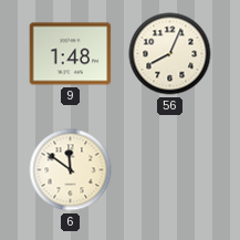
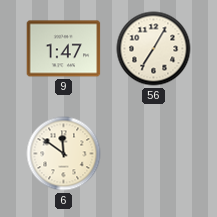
9: 1:48 -> 1:47
56: 8:04 -> 7:05
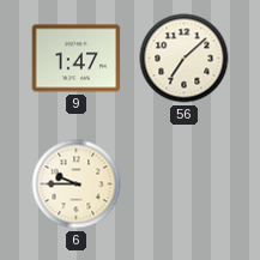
56: 7:05 -> 7:08
6: 11:51 -> 9:45
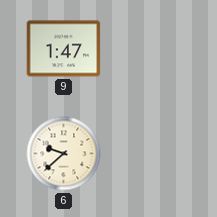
56: 7:08 -> none
6: 9:45 -> 9:38
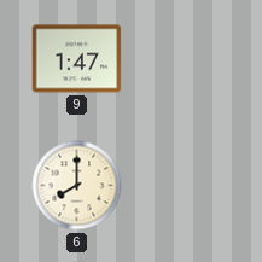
6: 9:38 -> 8:00
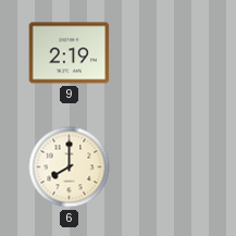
9: 1:47 -> 2:19
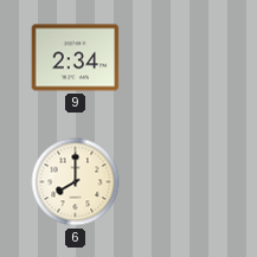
9: 2:19 -> 2:34
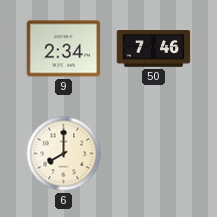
50: none -> 7:46
